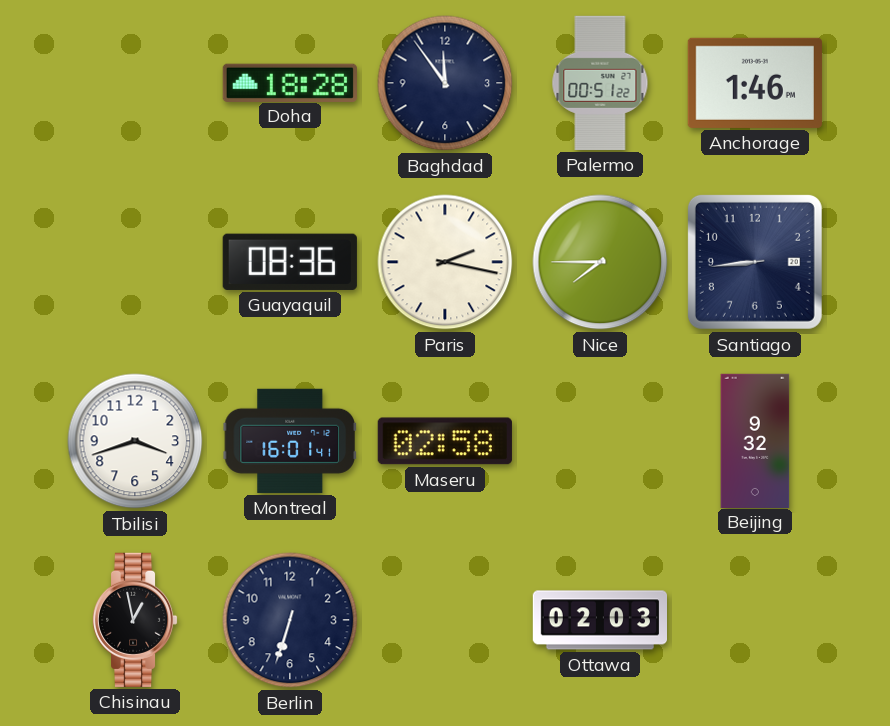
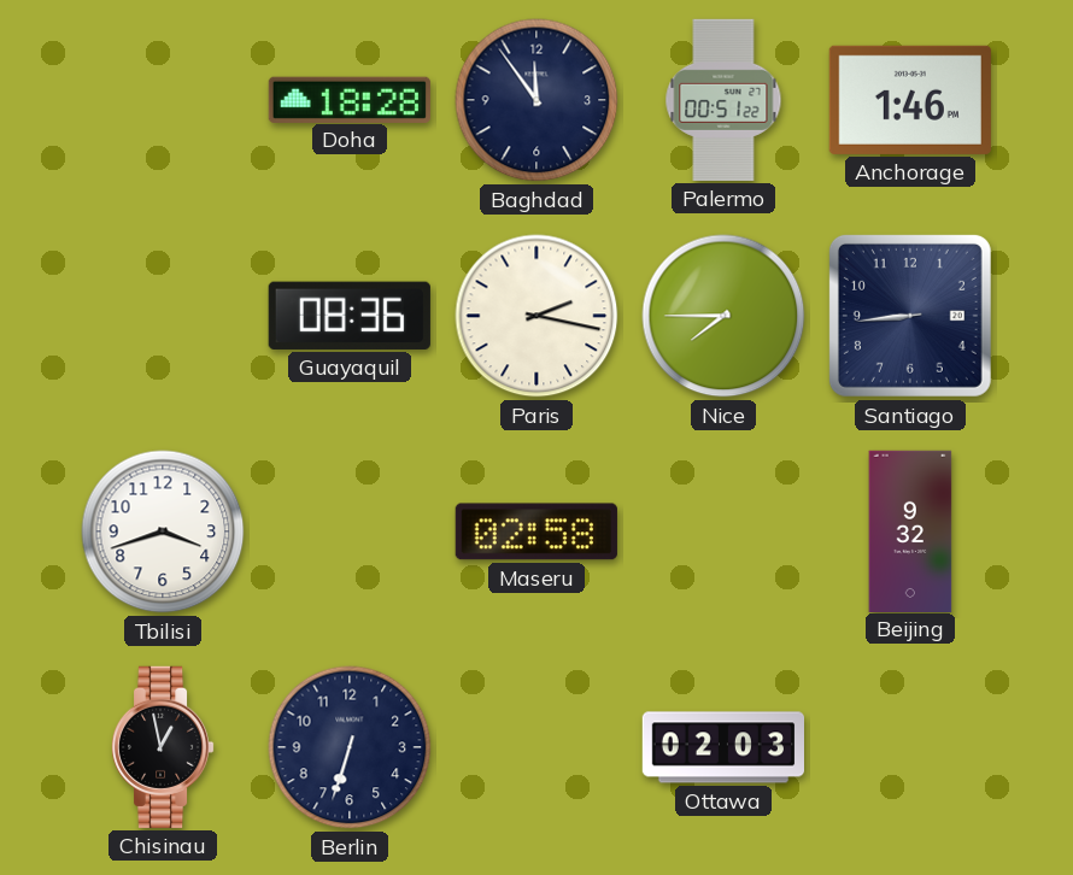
Montreal: 16:01 -> none
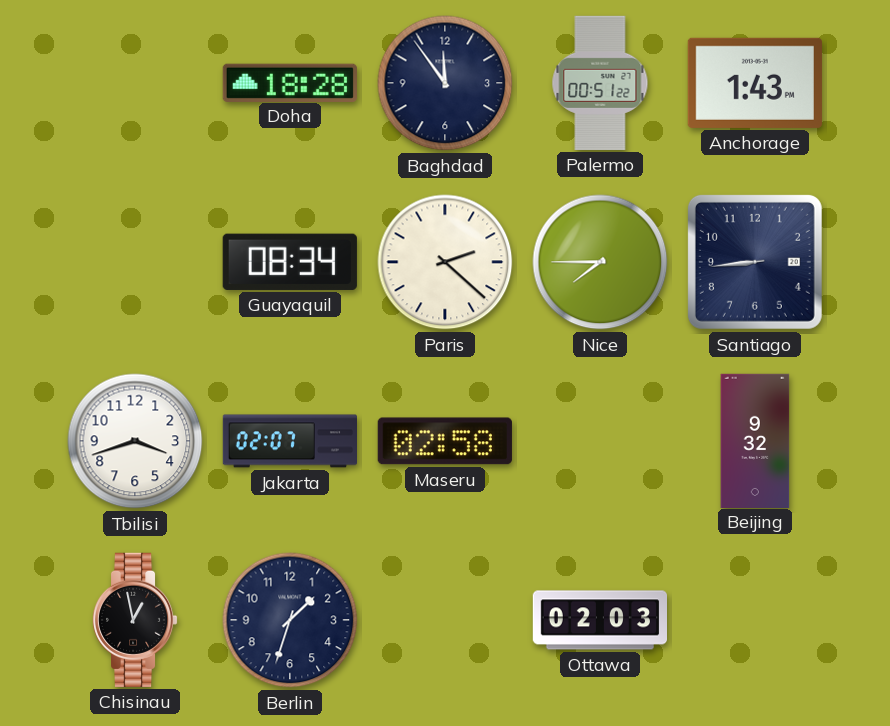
Anchorage: 1:46 -> 1:43
Guayaquil: 08:36 -> 08:34
Paris: 2:17 -> 2:22
Jakarta: none -> 02:07
Berlin: 6:33 -> 1:33
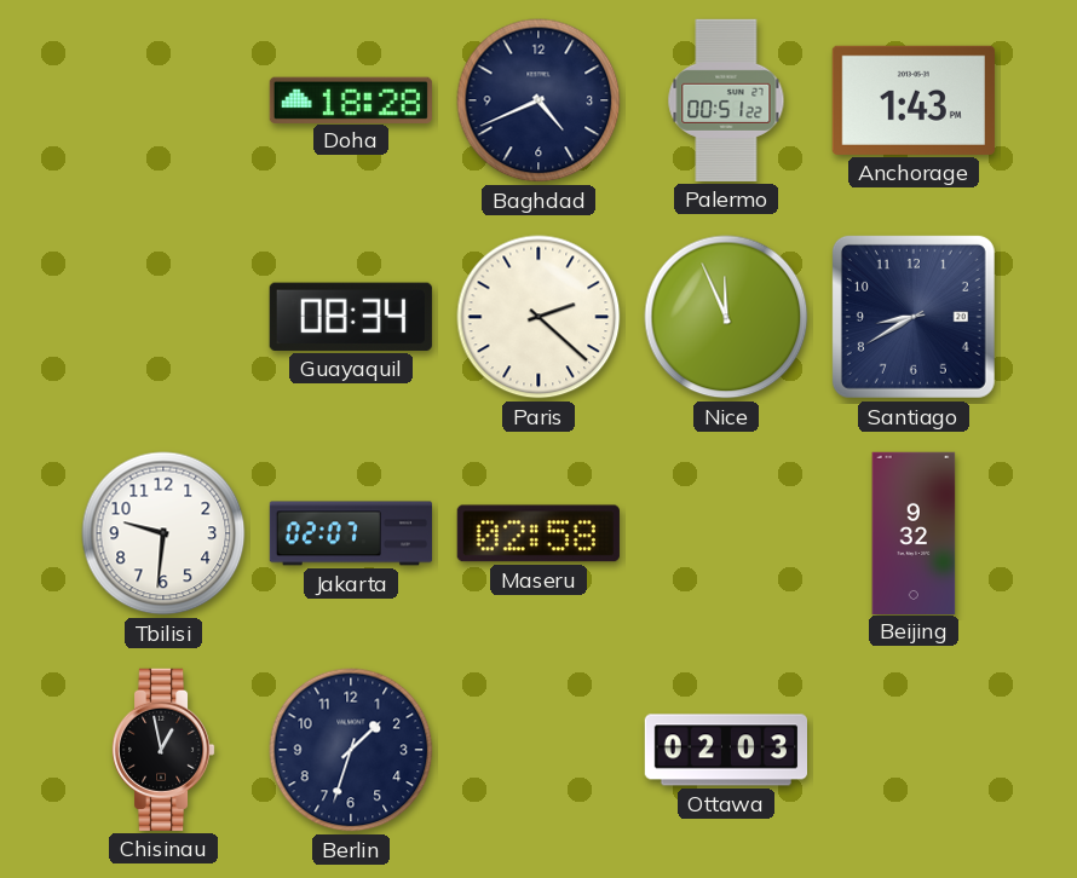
Baghdad: 11:54 -> 4:41
Nice: 7:45 -> 11:56
Santiago: 8:44 -> 8:40
Tbilisi: 3:42 -> 9:31
